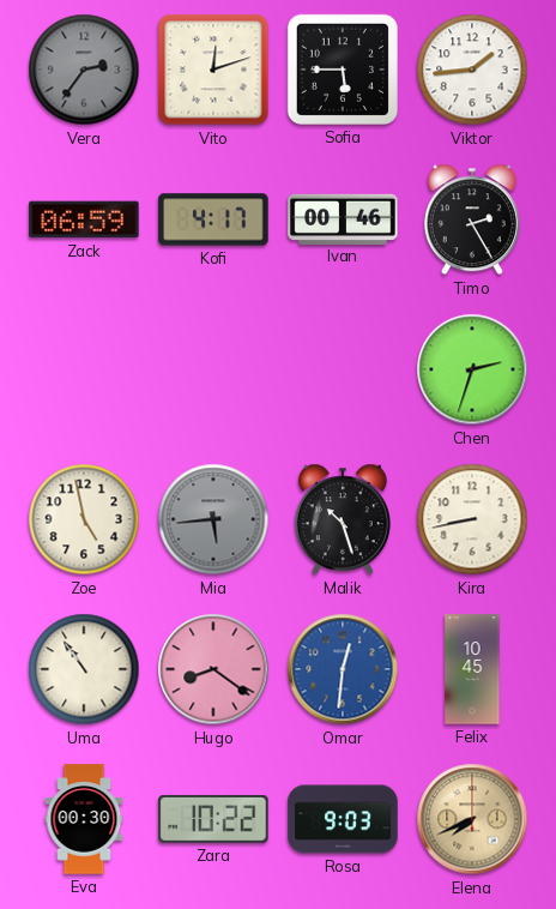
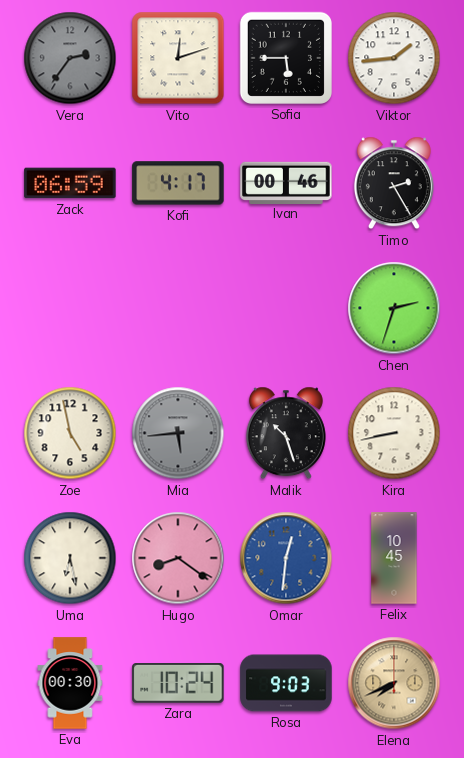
Uma: 10:54 -> 6:28
Zara: 10:22 -> 10:24
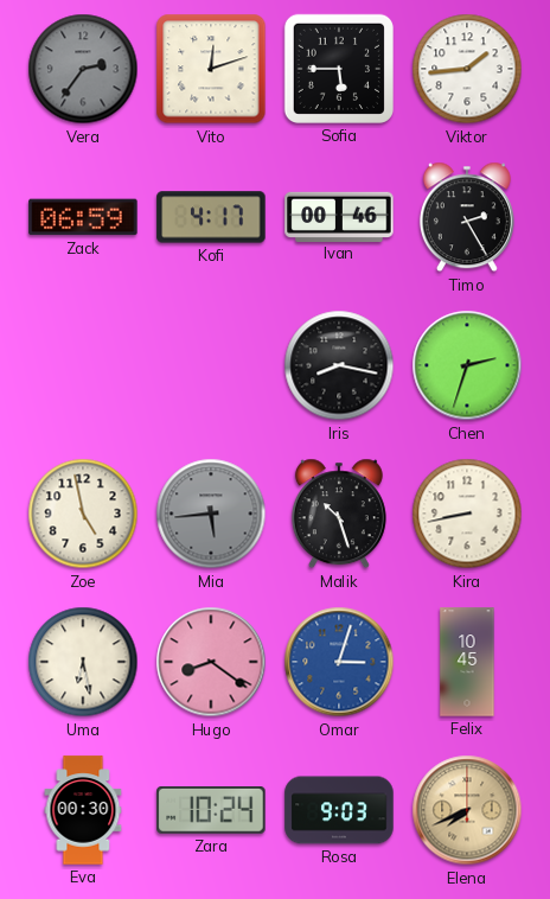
Iris: none -> 8:17
Omar: 12:31 -> 3:03
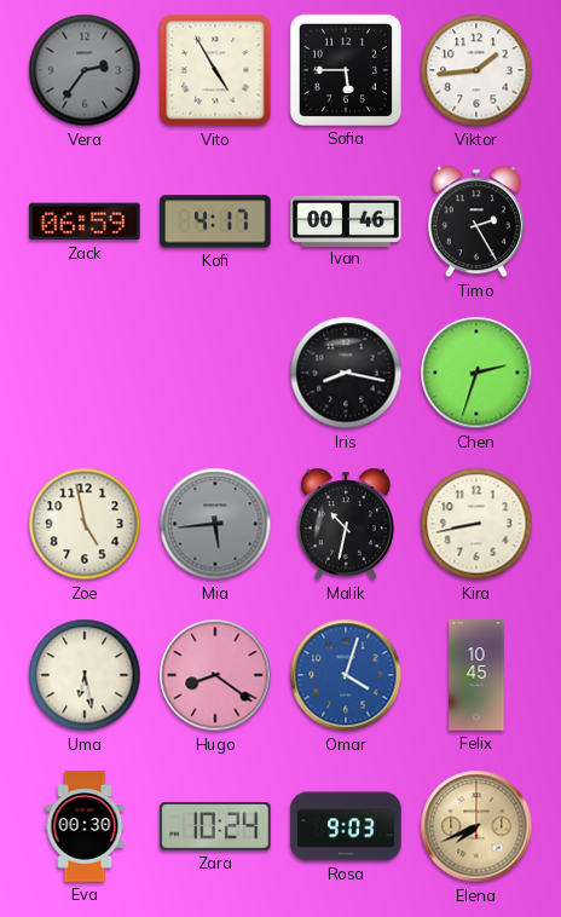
Vito: 12:12 -> 4:55
Malik: 10:27 -> 10:32
Omar: 3:03 -> 4:03
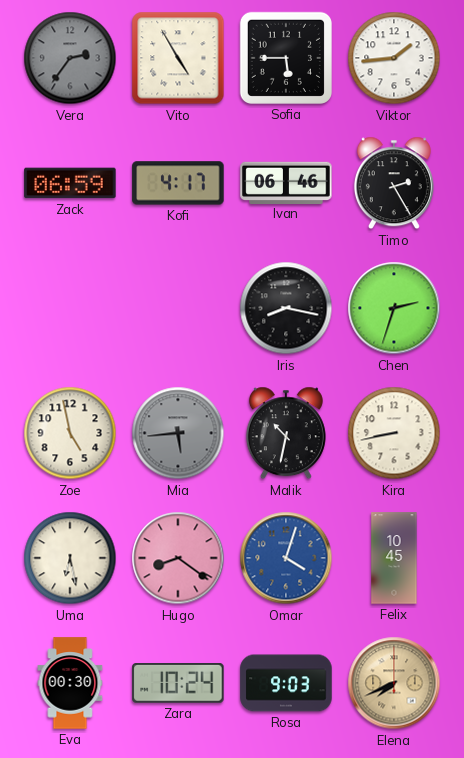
Ivan: 00:46 -> 06:46
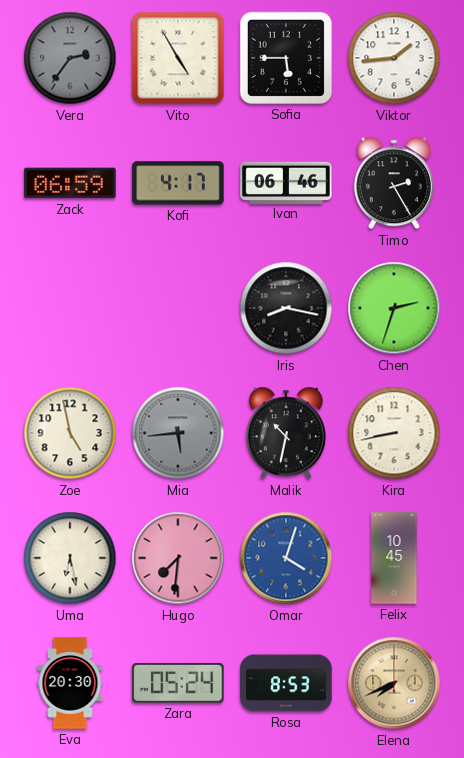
Hugo: 8:21 -> 7:31
Eva: 00:30 -> 20:30
Zara: 10:24 -> 05:24
Rosa: 9:03 -> 8:53
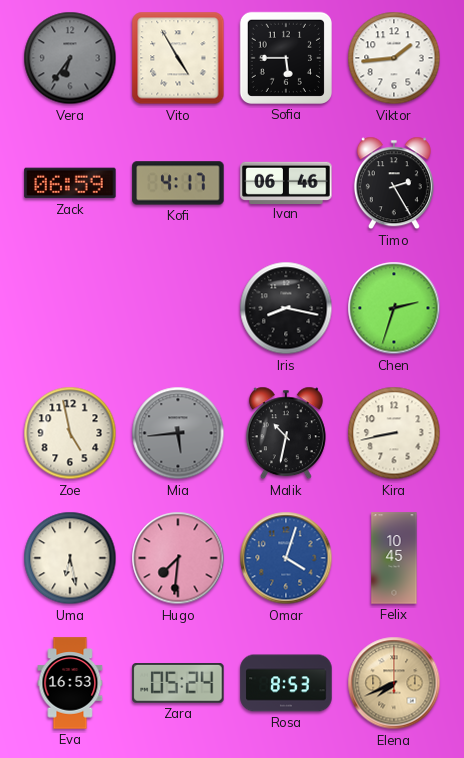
Vera: 2:36 -> 6:36
Eva: 20:30 -> 16:53
